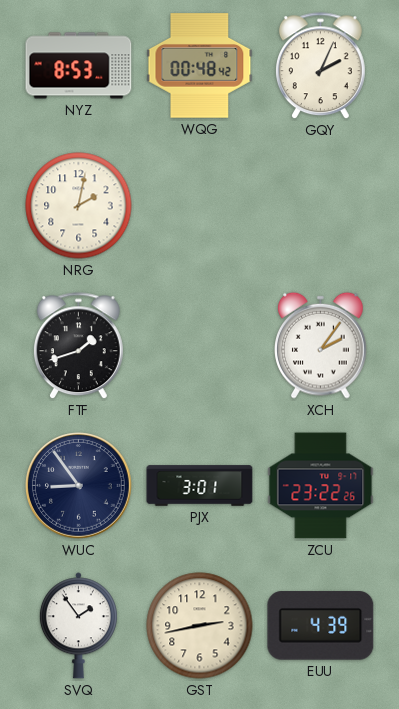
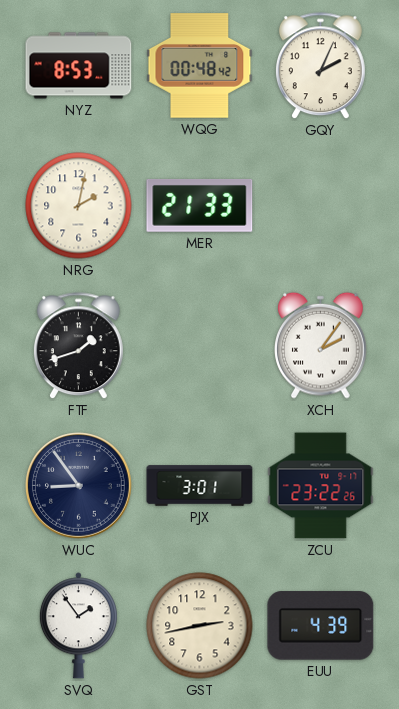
MER: none -> 21:33
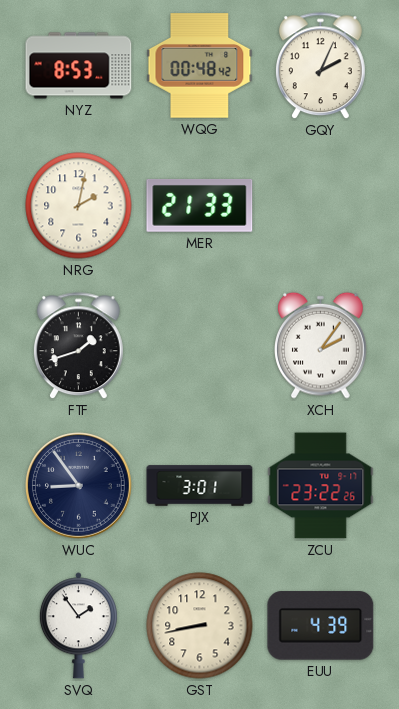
GST: 2:43 -> 8:43
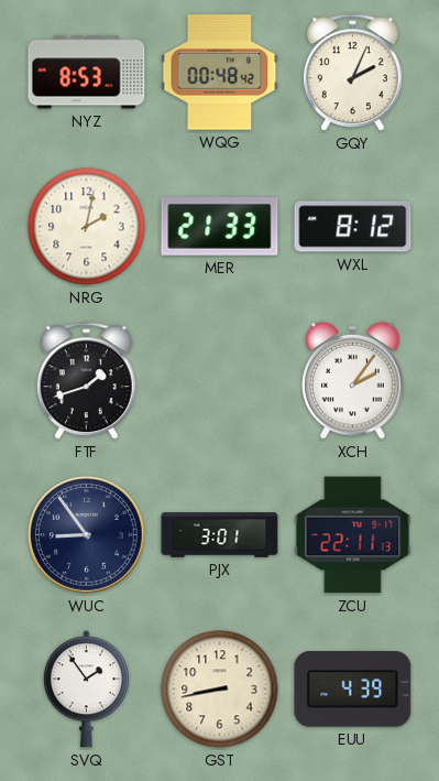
WXL: none -> 8:12
ZCU: 23:22 -> 22:11
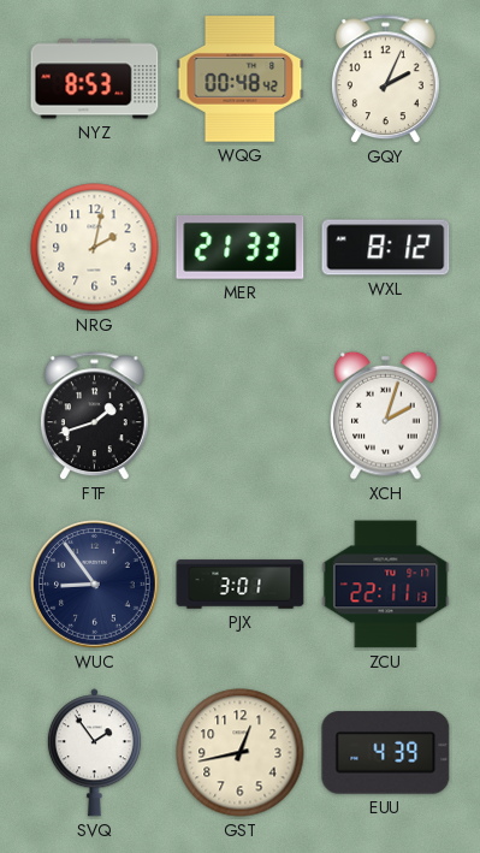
XCH: 2:06 -> 2:03
GST: 8:43 -> 12:43
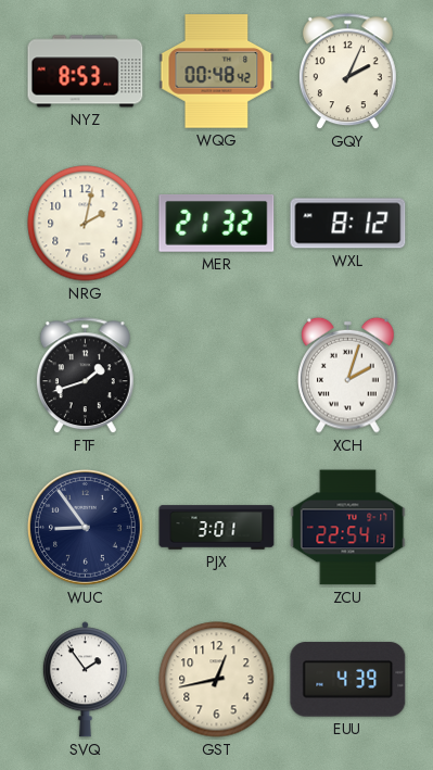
MER: 21:33 -> 21:32
ZCU: 22:11 -> 22:54
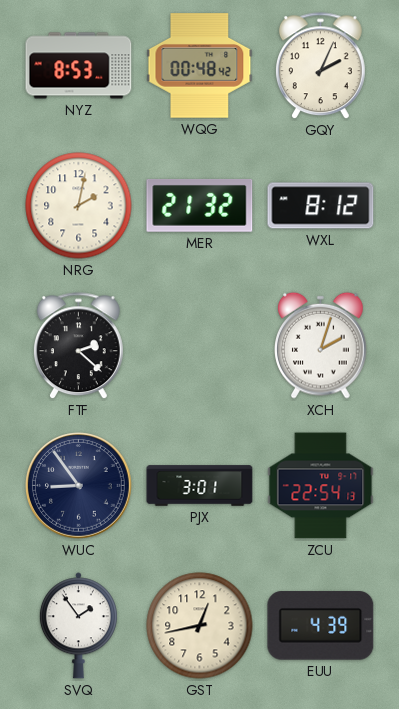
FTF: 1:42 -> 2:22
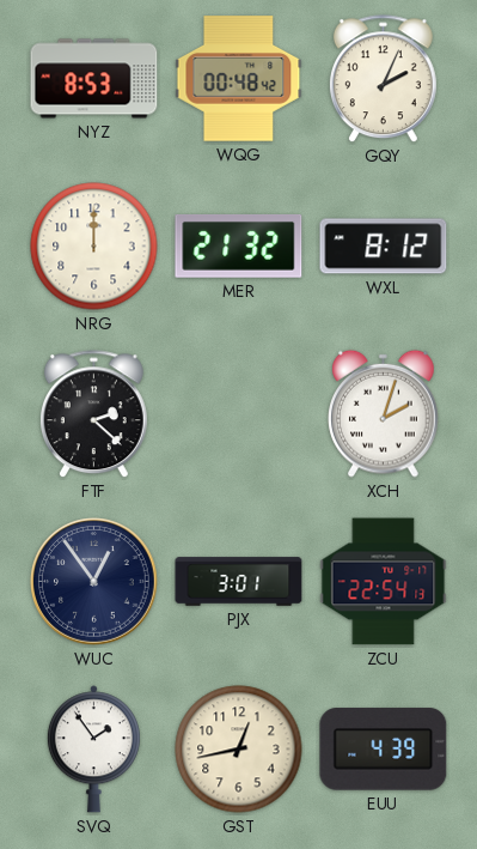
NRG: 2:02 -> 12:00
WUC: 8:54 -> 12:54
